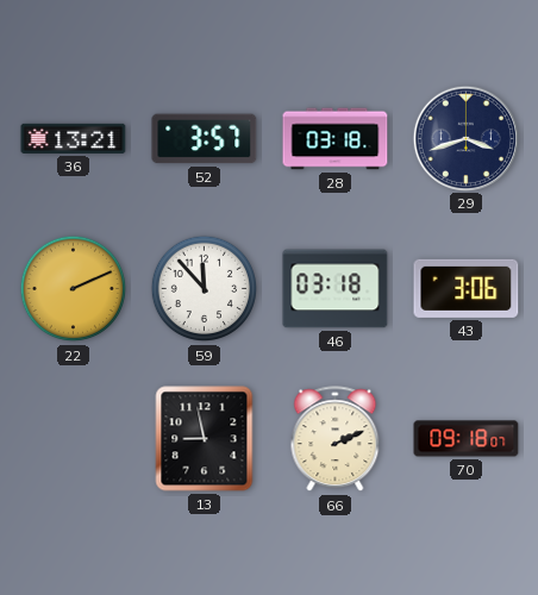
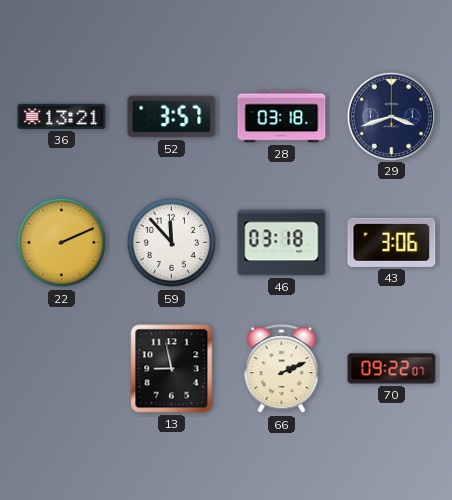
70: 09:18 -> 09:22
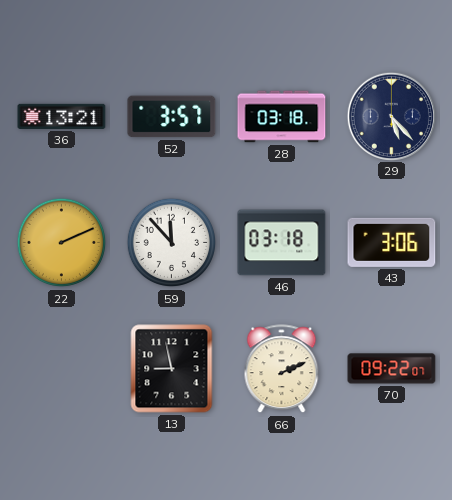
29: 3:42 -> 5:23
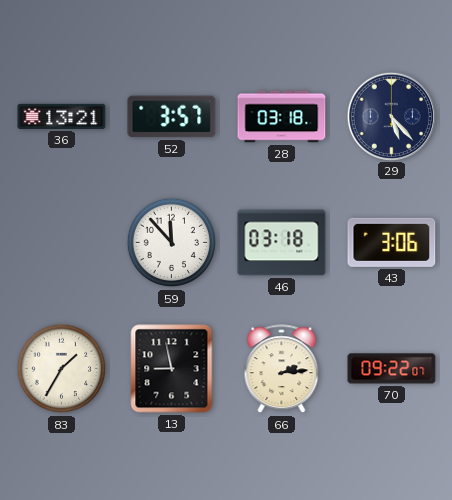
22: 2:11 -> none
83: none -> 1:35
66: 2:11 -> 2:14
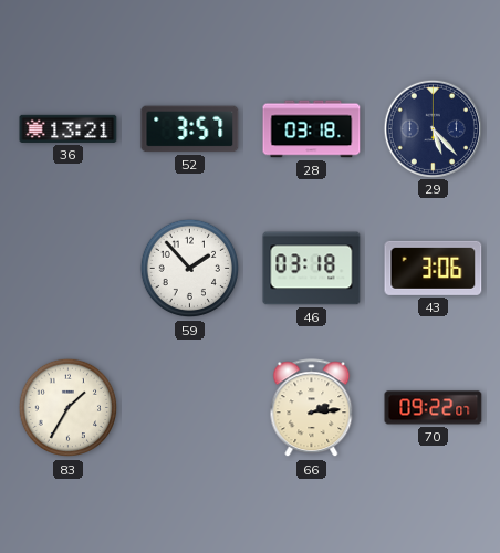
59: 11:53 -> 1:53
13: 8:58 -> none
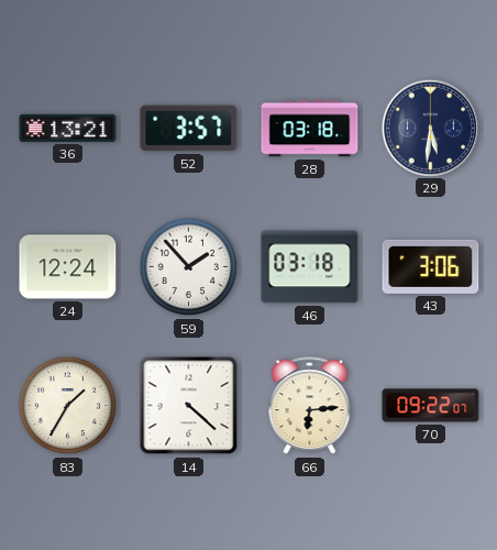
29: 5:23 -> 5:31
24: none -> 12:24
14: none -> 4:22
66: 2:14 -> 6:14
